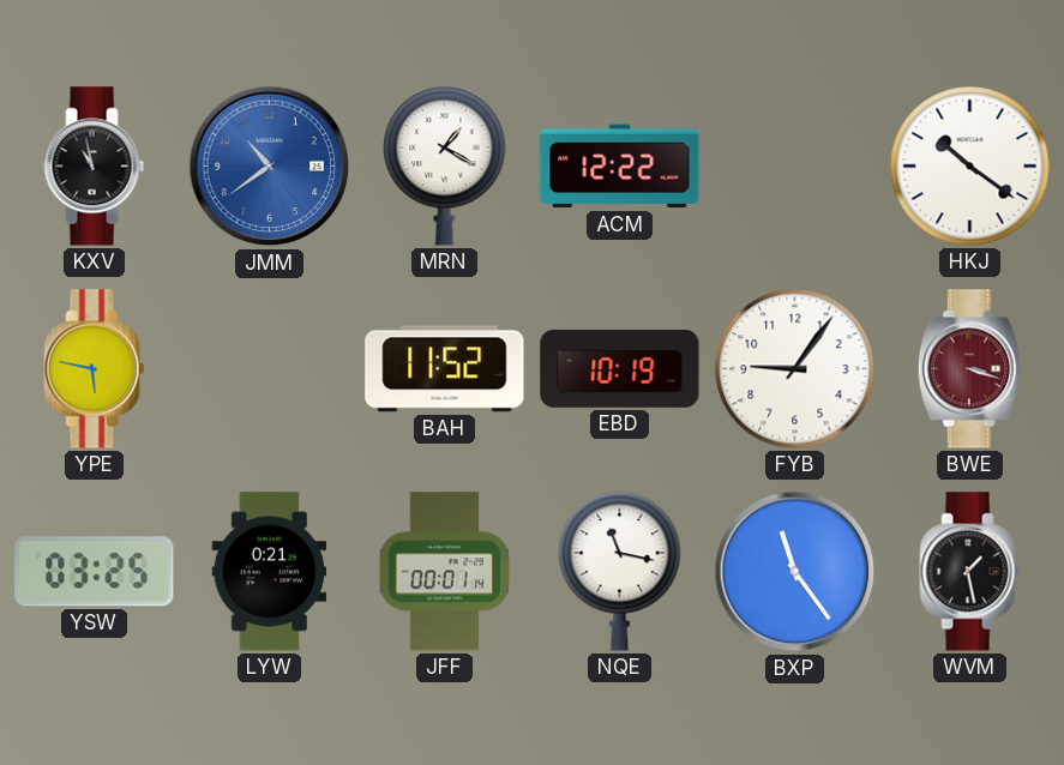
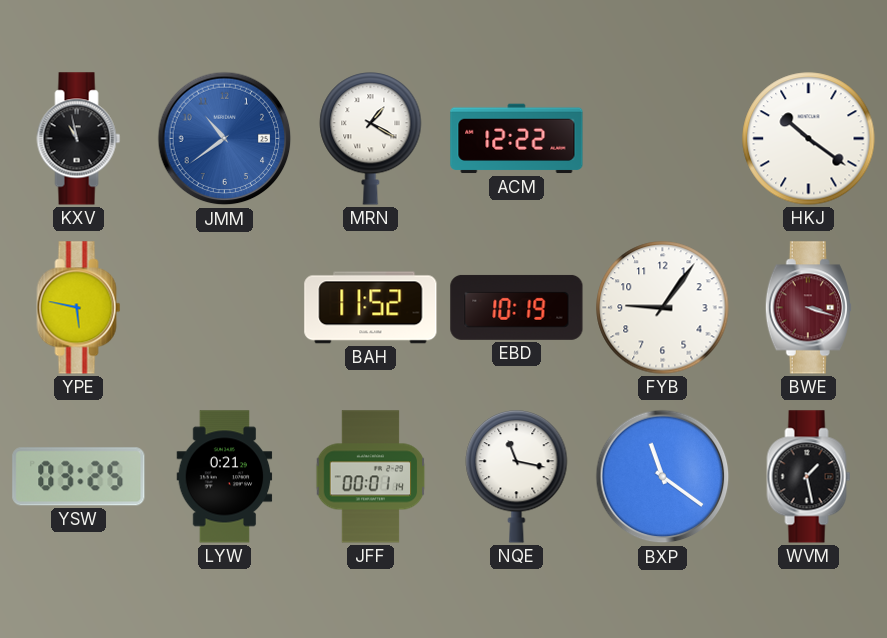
BXP: 11:24 -> 11:21
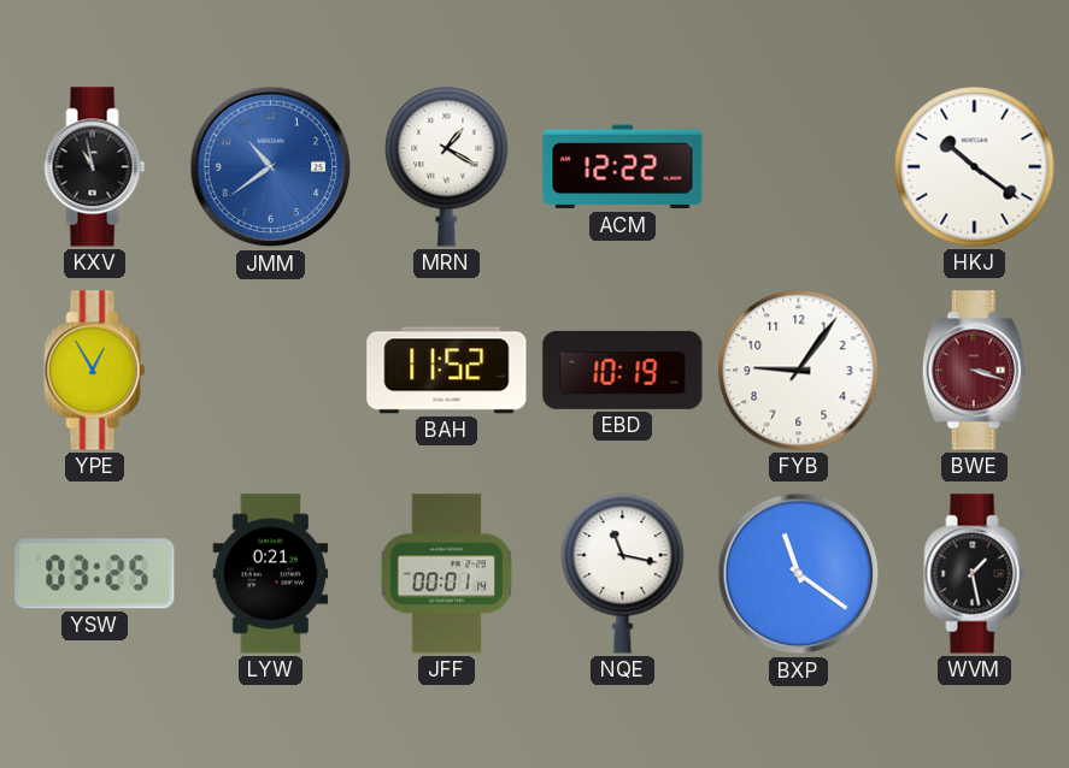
YPE: 5:47 -> 12:55
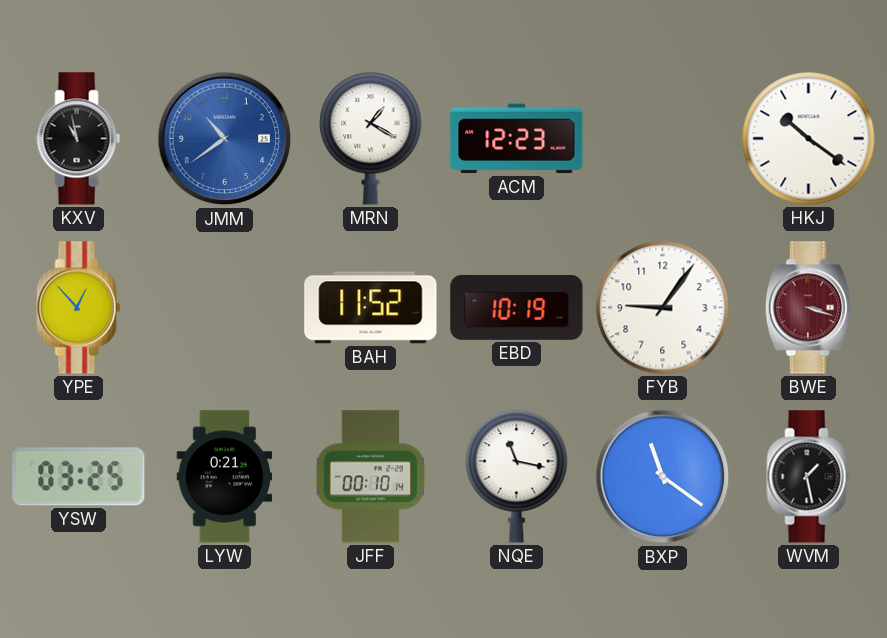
ACM: 12:22 -> 12:23
YPE: 12:55 -> 12:53
JFF: 00:01 -> 00:10
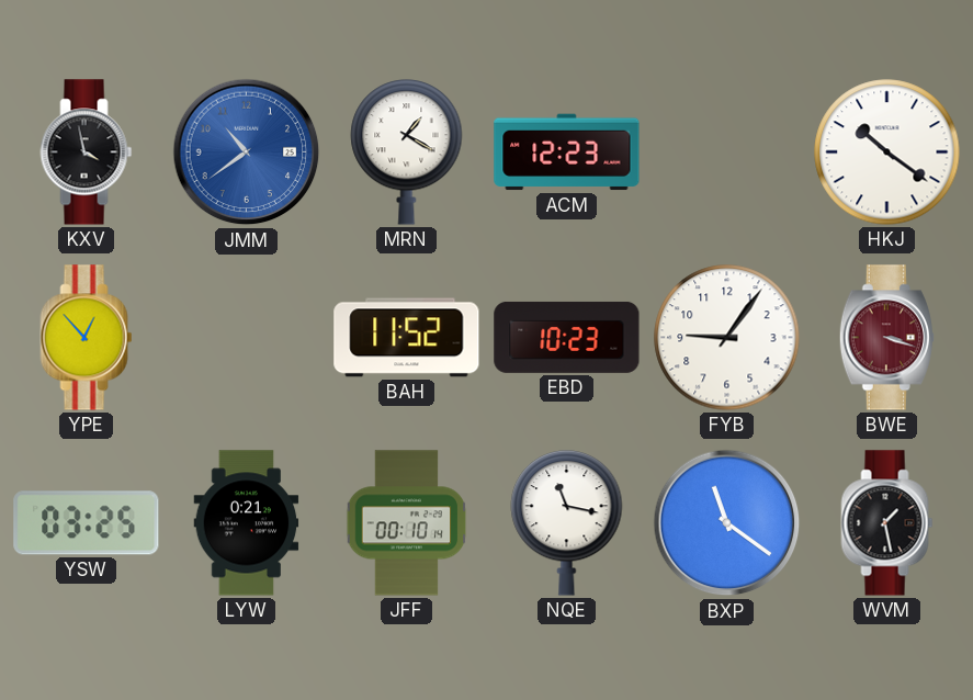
KXV: 10:58 -> 3:58
EBD: 10:19 -> 10:23
